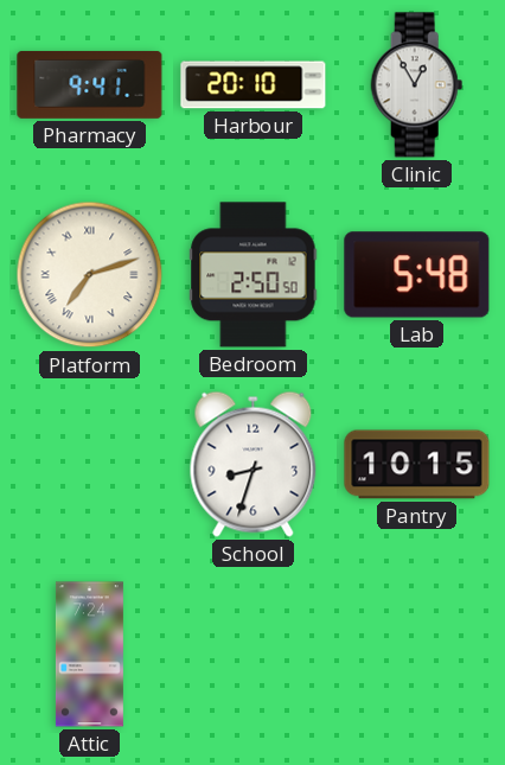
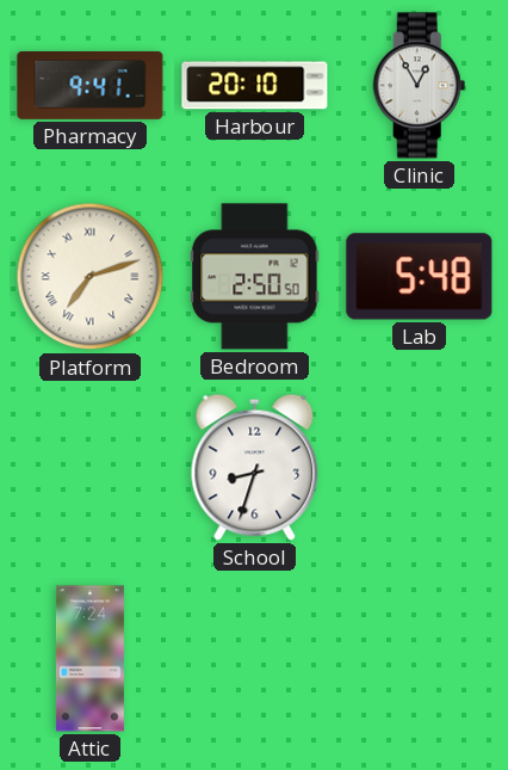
Pantry: 10:15 -> none
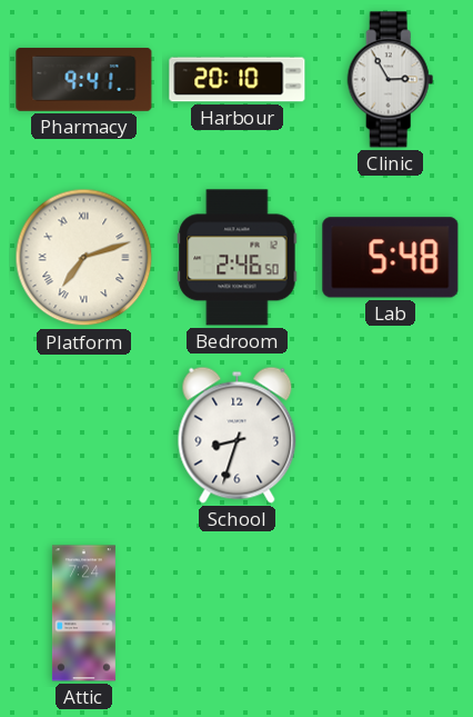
Clinic: 12:55 -> 2:55
Bedroom: 2:50 -> 2:46
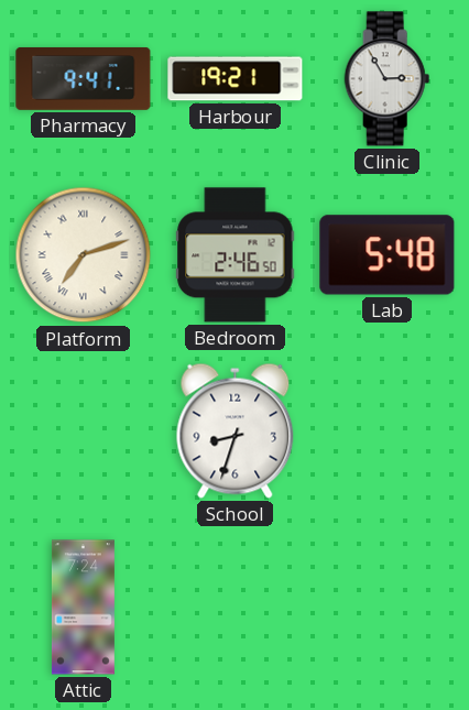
Harbour: 20:10 -> 19:21
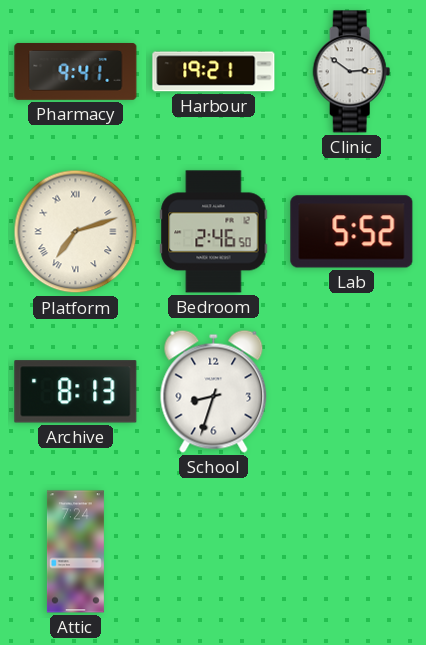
Clinic: 2:55 -> 2:51
Lab: 5:48 -> 5:52
Archive: none -> 8:13
